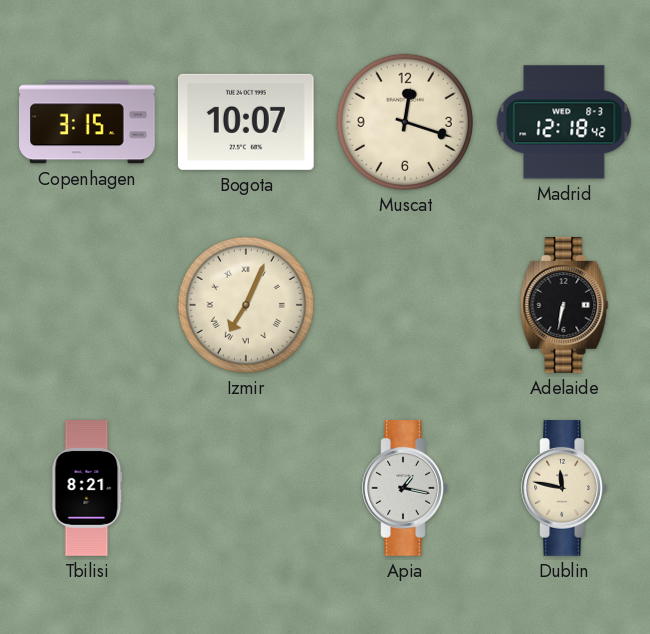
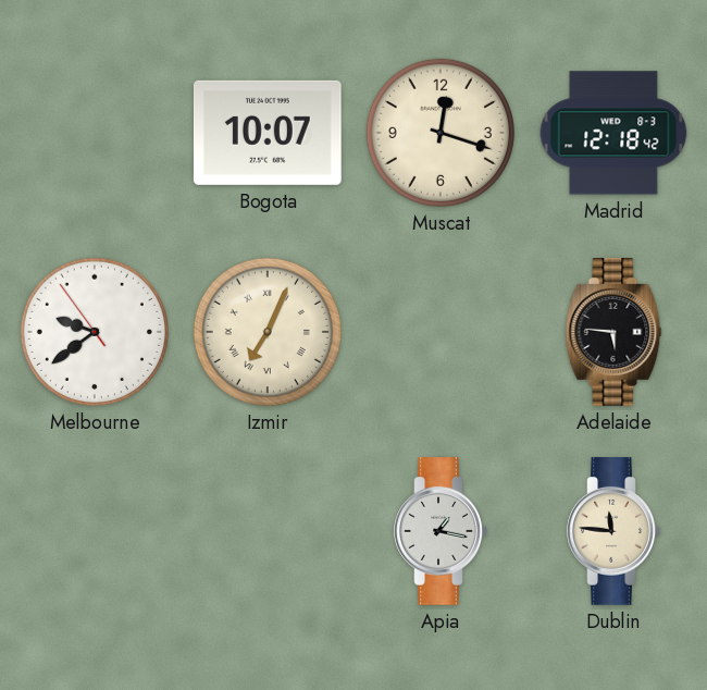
Copenhagen: 3:15 -> none
Melbourne: none -> 9:38
Adelaide: 6:32 -> 5:46
Tbilisi: 8:21 -> none
Dublin: 11:47 -> 11:46
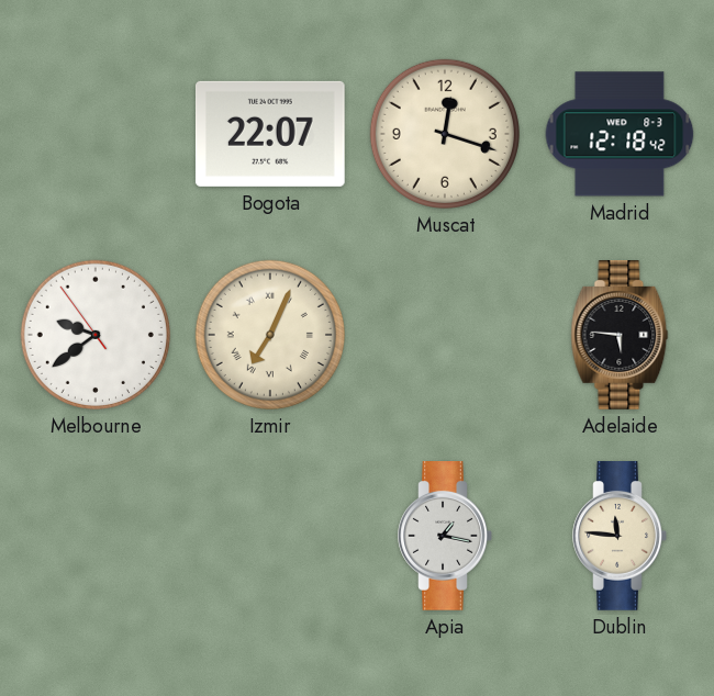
Bogota: 10:07 -> 22:07
